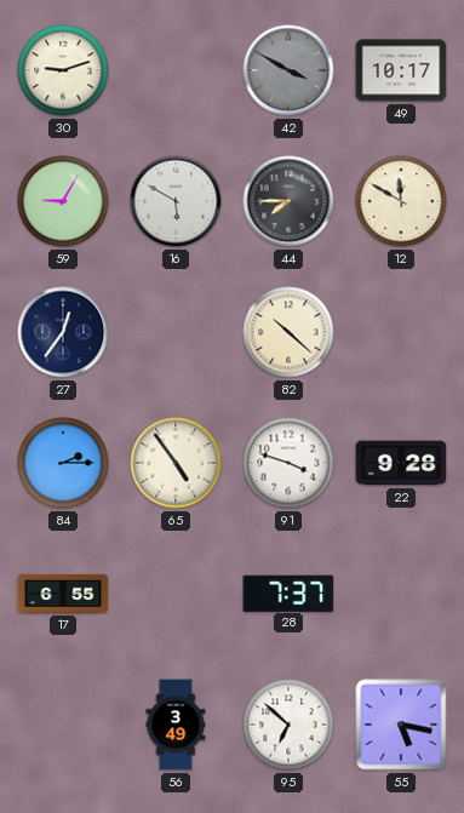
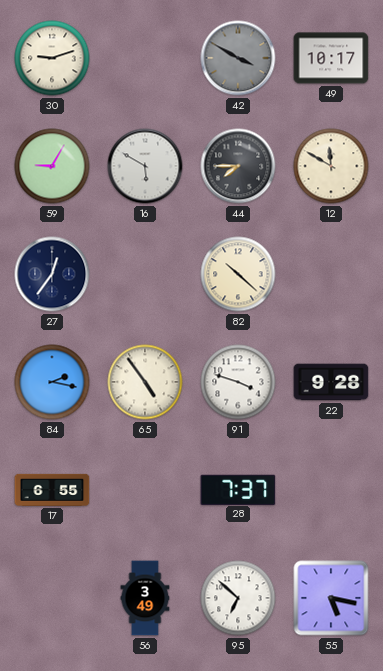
84: 2:15 -> 2:17
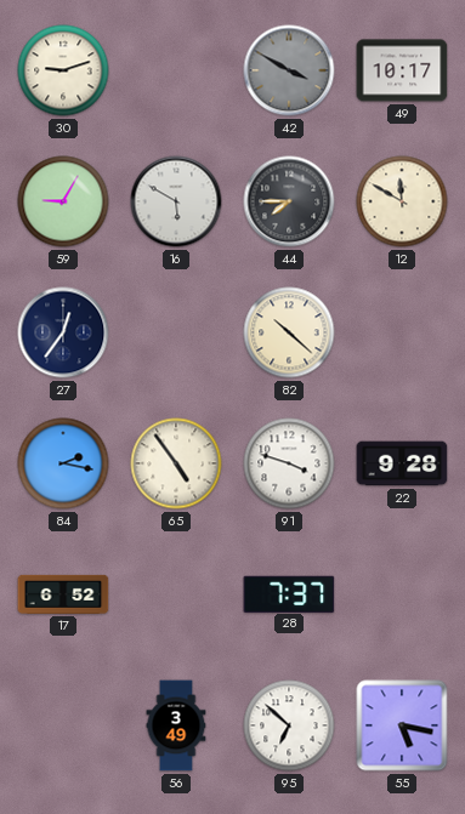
17: 6:55 -> 6:52
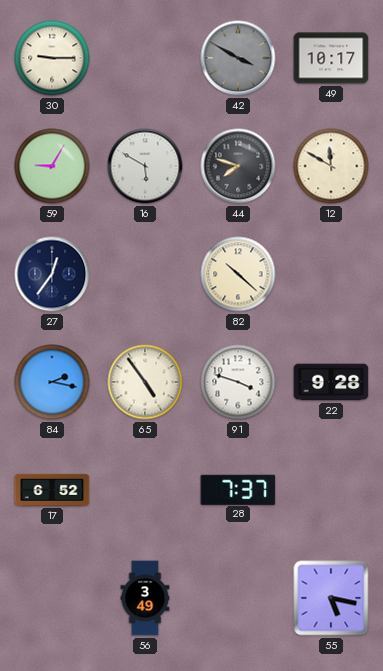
30: 9:12 -> 9:15
44: 7:45 -> 7:48
95: 6:52 -> none
